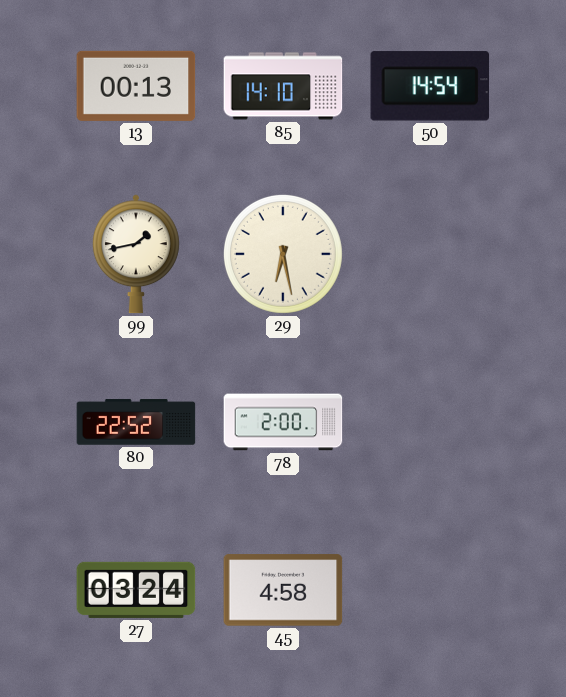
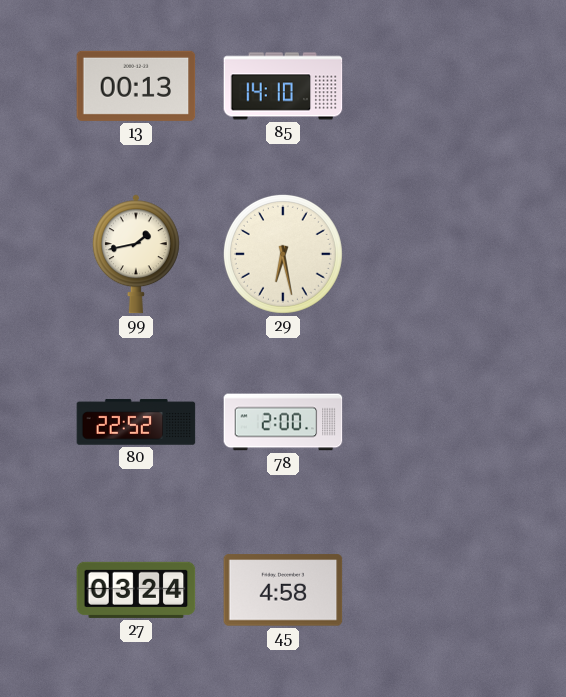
50: 14:54 -> none
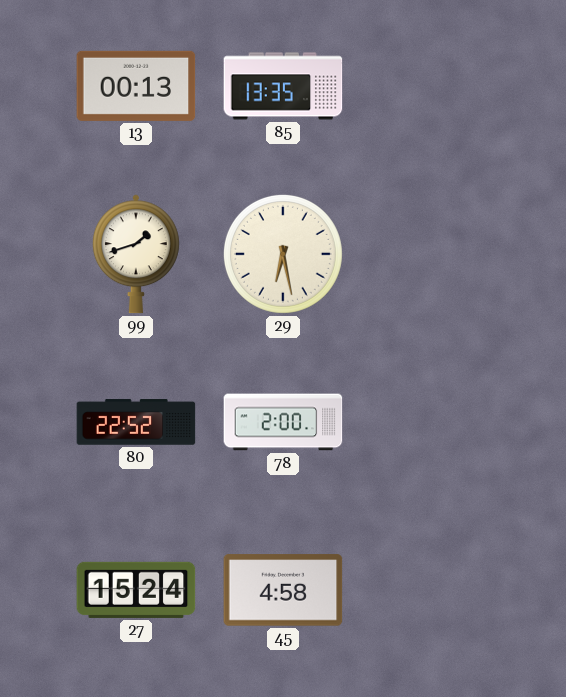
85: 14:10 -> 13:35
99: 1:43 -> 1:42
27: 03:24 -> 15:24
